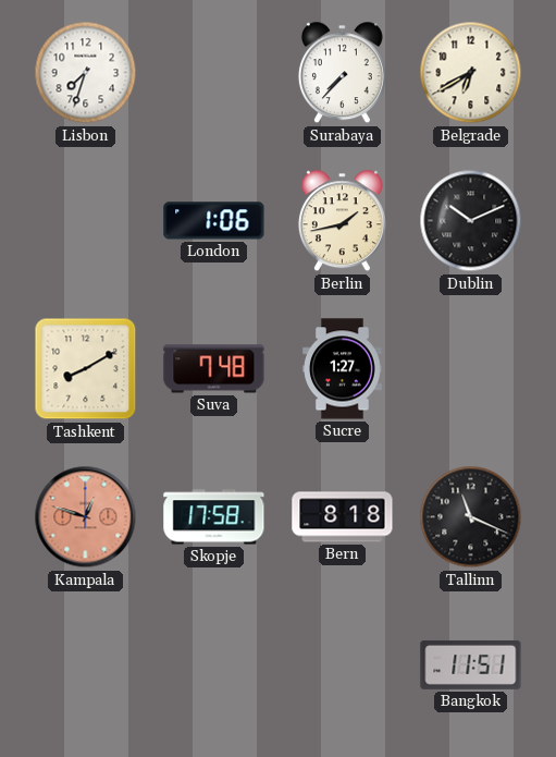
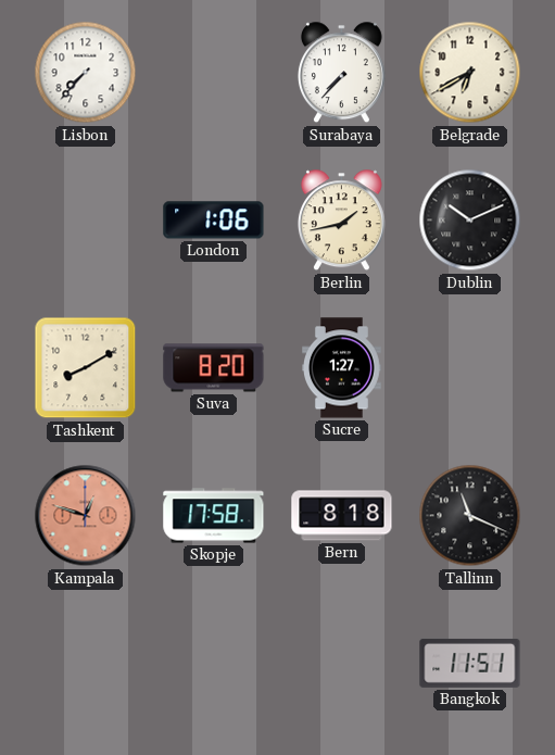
Lisbon: 7:33 -> 7:37
Suva: 7:48 -> 8:20
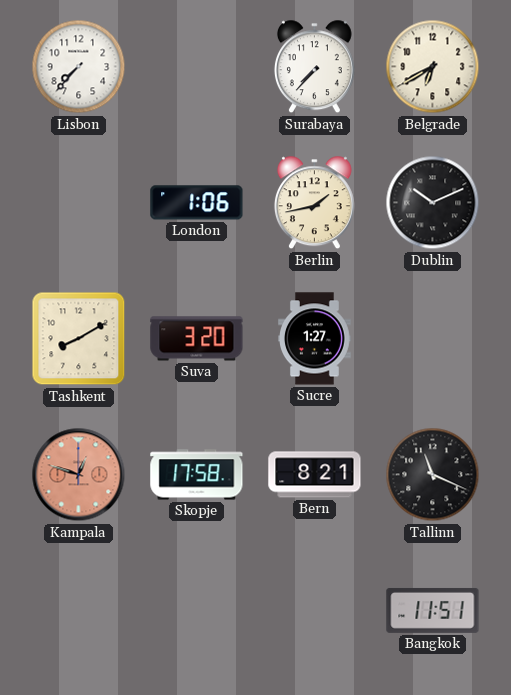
Suva: 8:20 -> 3:20
Bern: 8:18 -> 8:21
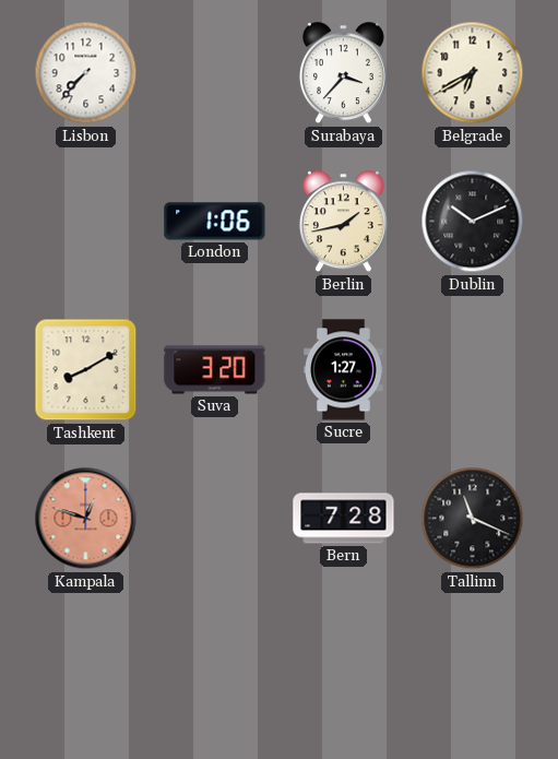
Surabaya: 7:37 -> 3:37
Skopje: 17:58 -> none
Bern: 8:21 -> 7:28
Bangkok: 11:51 -> none
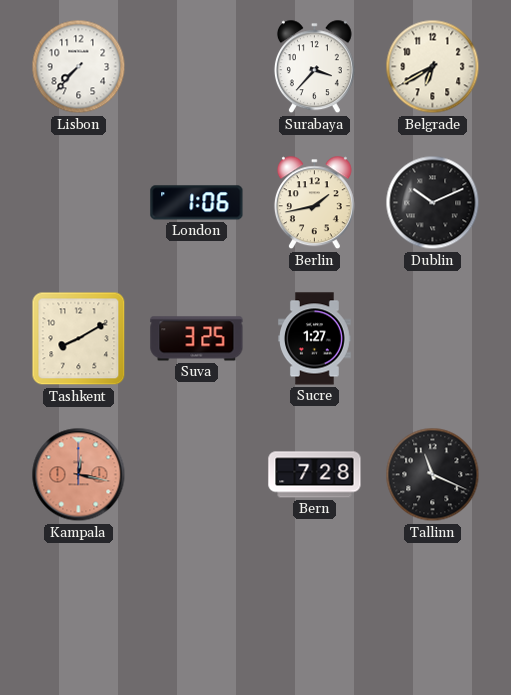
Suva: 3:20 -> 3:25
Kampala: 12:48 -> 12:17
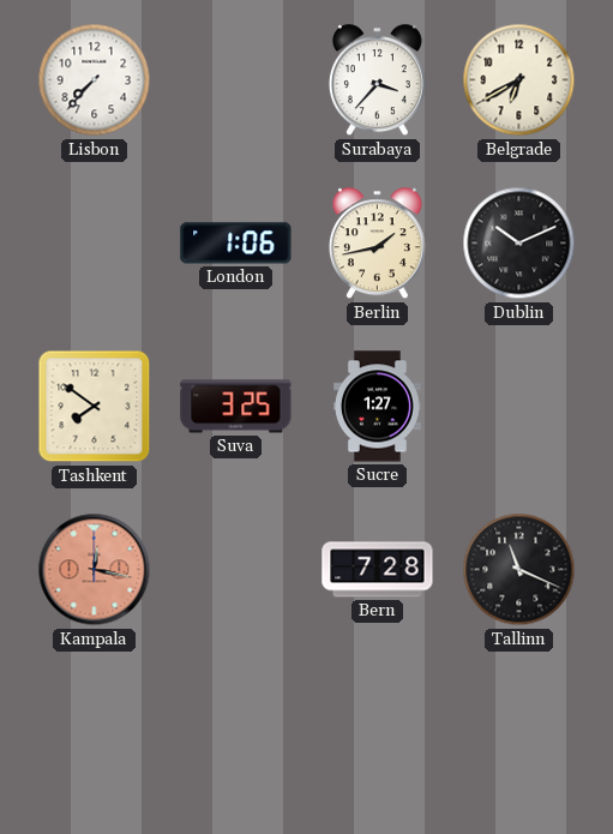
Tashkent: 8:10 -> 7:51
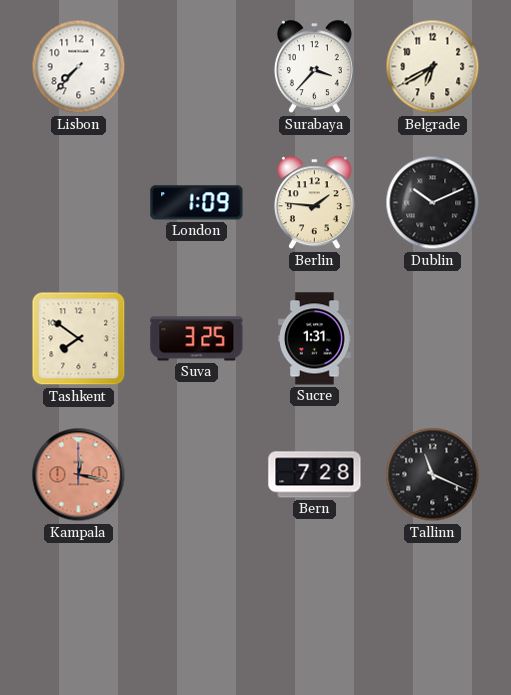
London: 1:06 -> 1:09
Berlin: 1:43 -> 1:46
Sucre: 1:27 -> 1:31
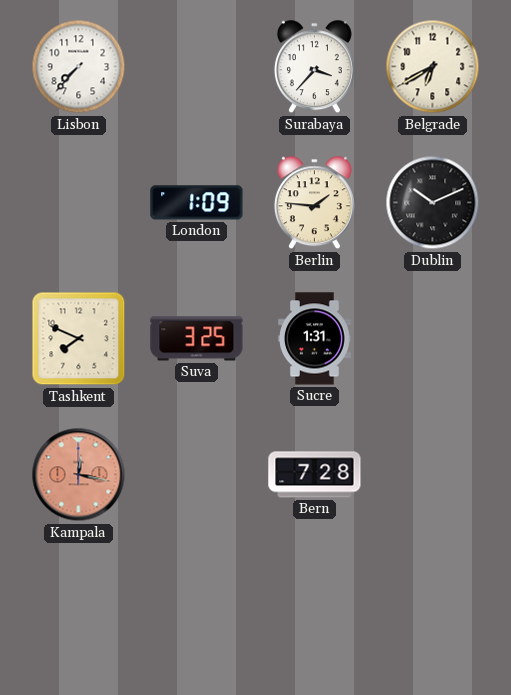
Tashkent: 7:51 -> 7:49
Tallinn: 11:19 -> none
